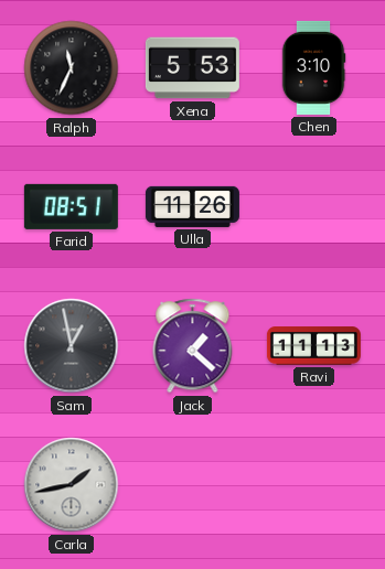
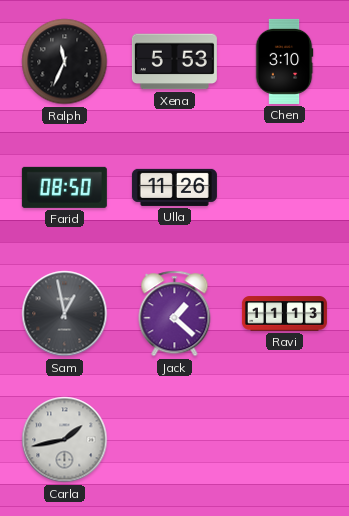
Farid: 08:51 -> 08:50
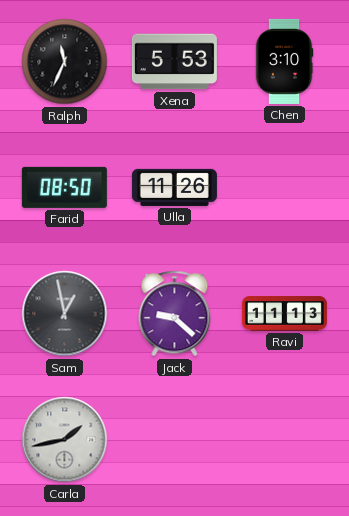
Jack: 1:22 -> 9:22
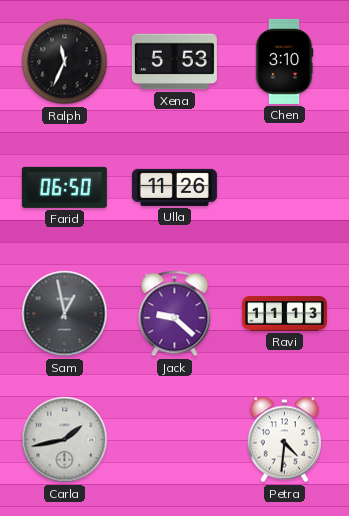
Farid: 08:50 -> 06:50
Petra: none -> 4:31
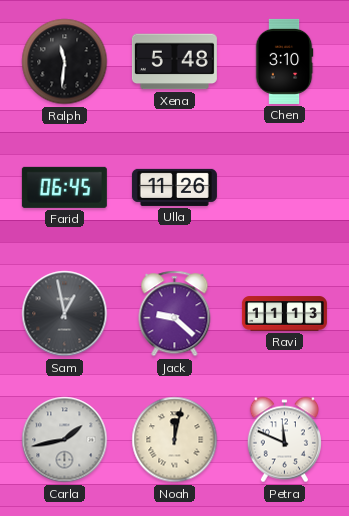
Ralph: 11:34 -> 11:31
Xena: 5:53 -> 5:48
Farid: 06:50 -> 06:45
Noah: none -> 12:02
Petra: 4:31 -> 11:49
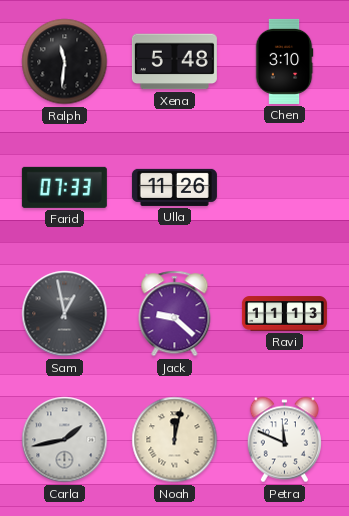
Farid: 06:45 -> 07:33
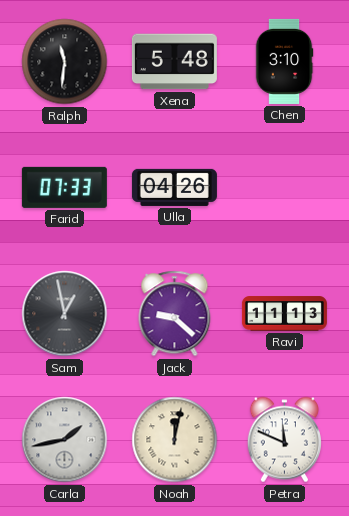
Ulla: 11:26 -> 04:26
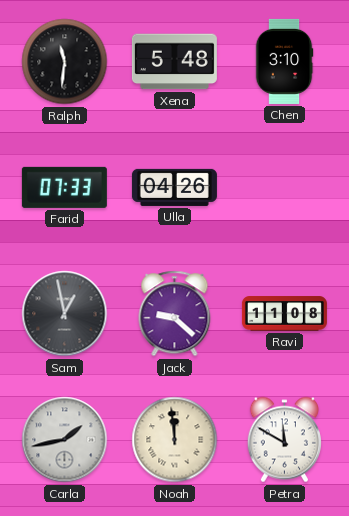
Ravi: 11:13 -> 11:08
Noah: 12:02 -> 11:59
Petra: 11:49 -> 11:50
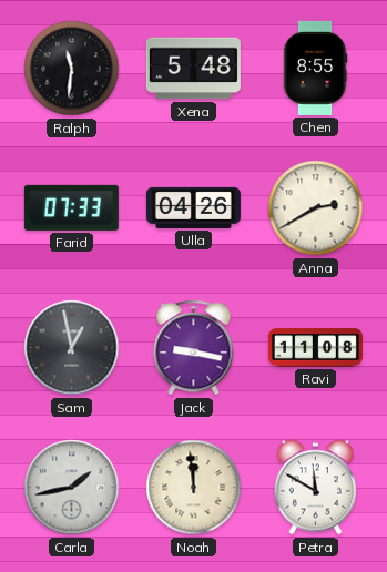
Chen: 3:10 -> 8:55
Anna: none -> 2:40
Jack: 9:22 -> 9:17
